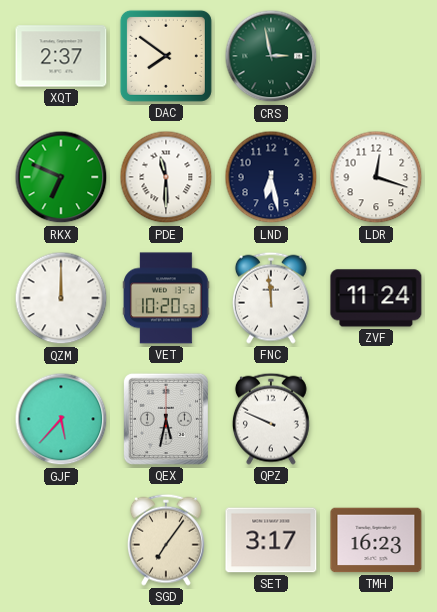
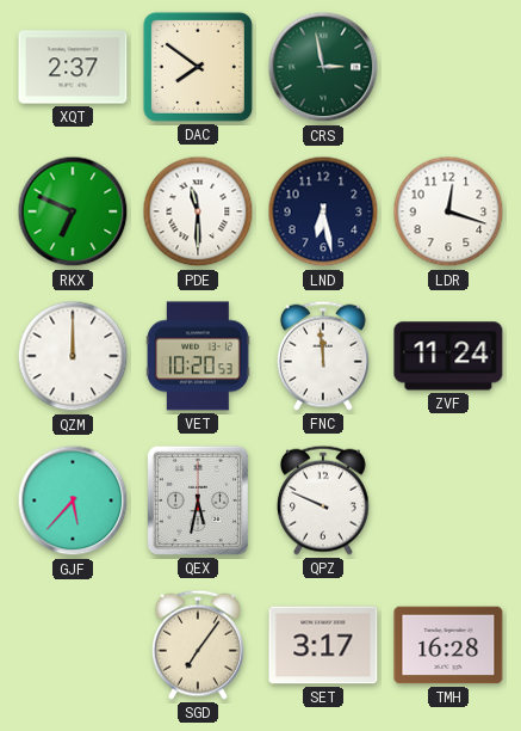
TMH: 16:23 -> 16:28
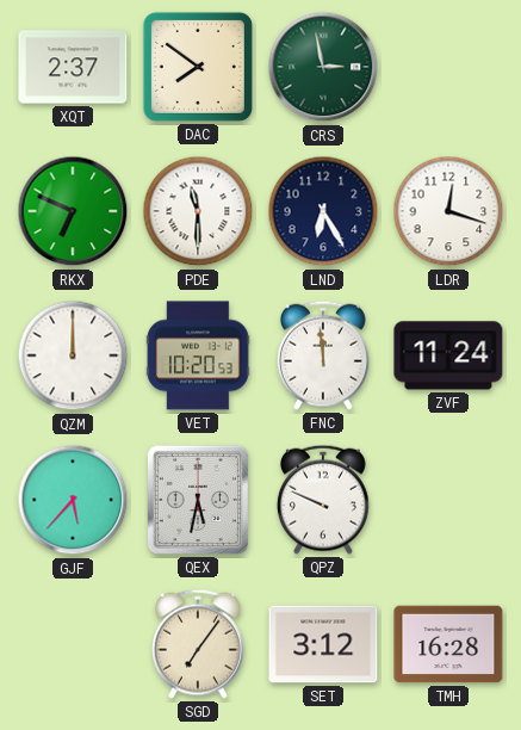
LND: 6:28 -> 6:25
SET: 3:17 -> 3:12
